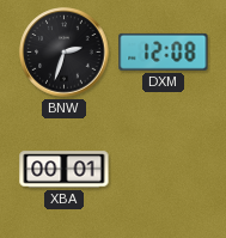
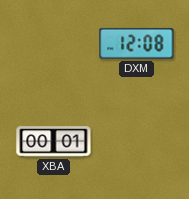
BNW: 2:33 -> none
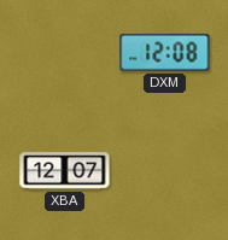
XBA: 00:01 -> 12:07
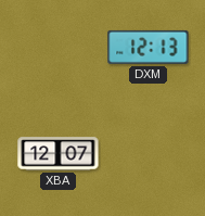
DXM: 12:08 -> 12:13
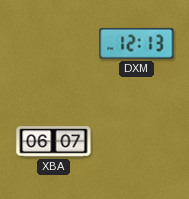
XBA: 12:07 -> 06:07
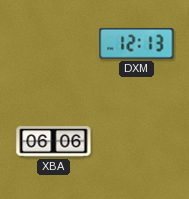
XBA: 06:07 -> 06:06
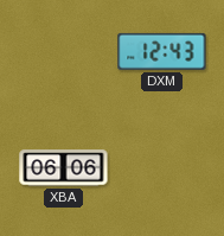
DXM: 12:13 -> 12:43
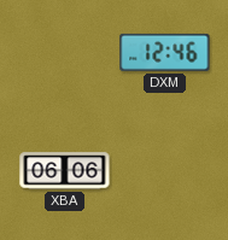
DXM: 12:43 -> 12:46
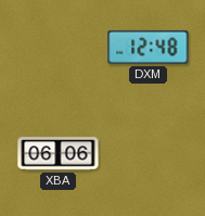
DXM: 12:46 -> 12:48
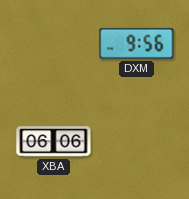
DXM: 12:48 -> 9:56
